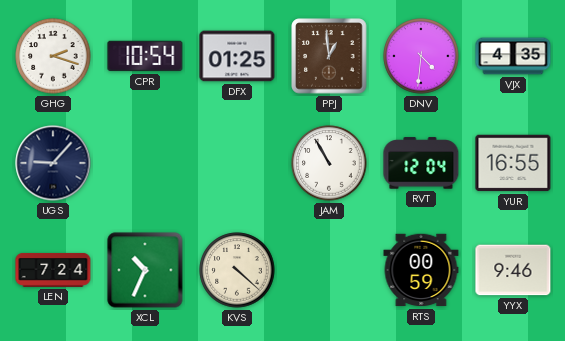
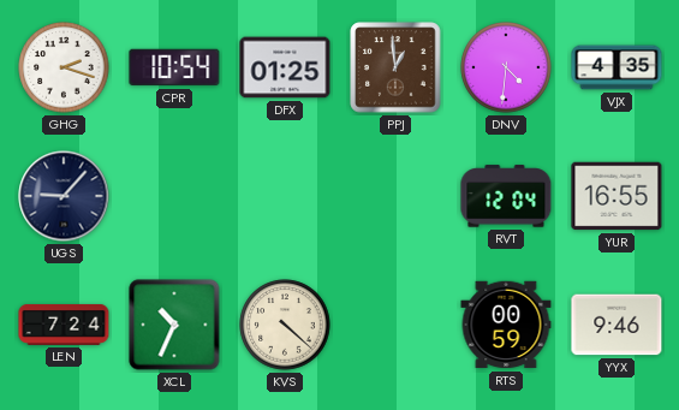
JAM: 10:55 -> none
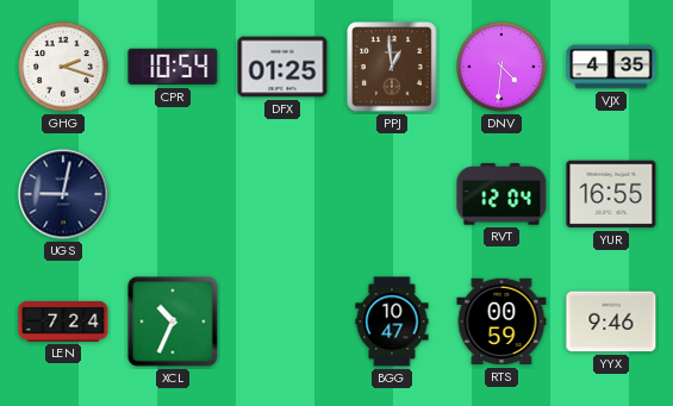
UGS: 9:07 -> 9:02
KVS: 4:22 -> none
BGG: none -> 10:47
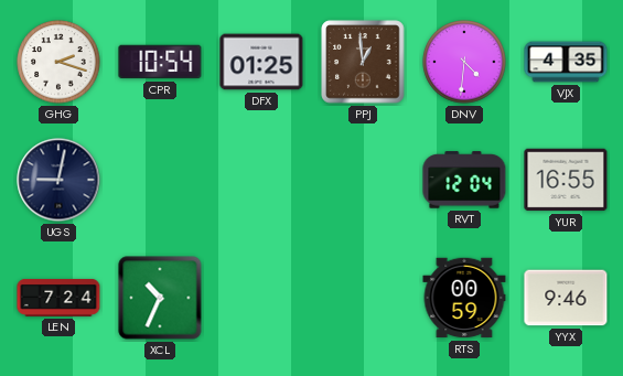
BGG: 10:47 -> none
